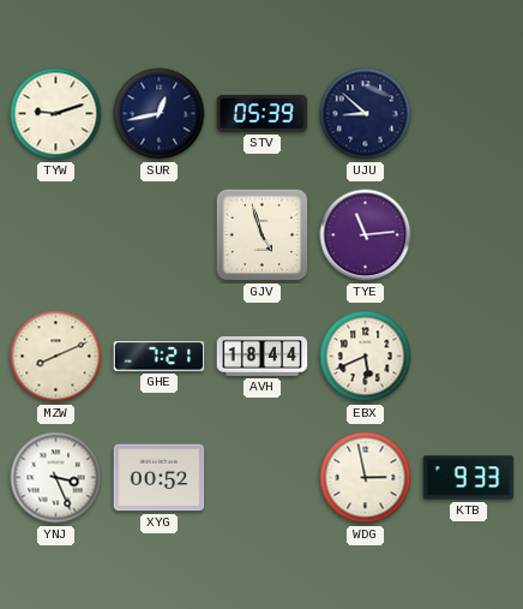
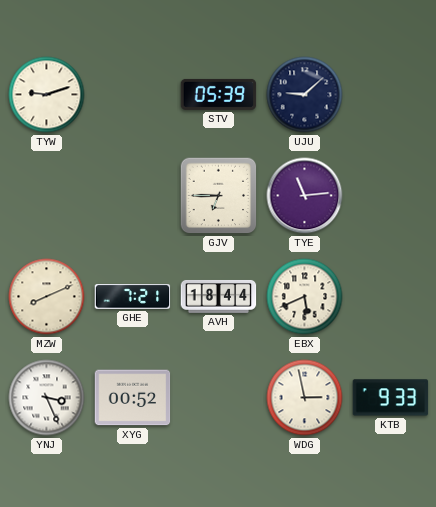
SUR: 12:43 -> none
UJU: 8:52 -> 9:08
GJV: 4:57 -> 6:45
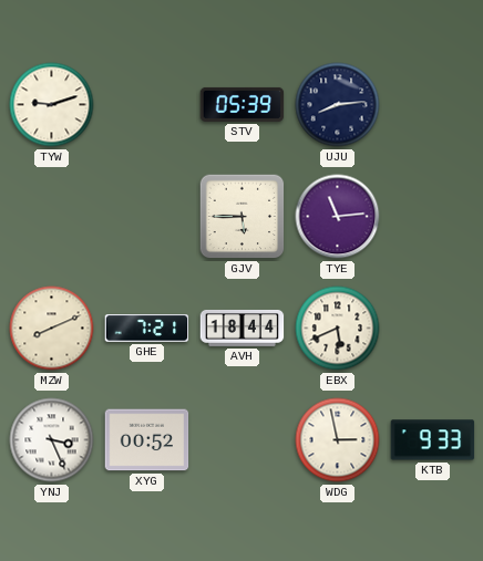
UJU: 9:08 -> 8:14
GJV: 6:45 -> 5:45
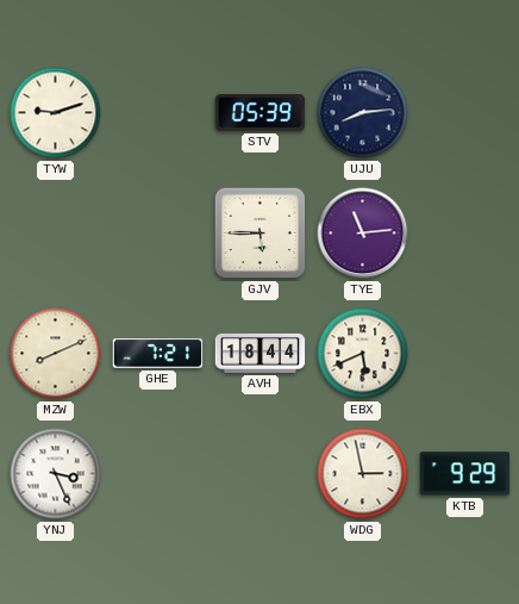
XYG: 00:52 -> none
KTB: 9:33 -> 9:29
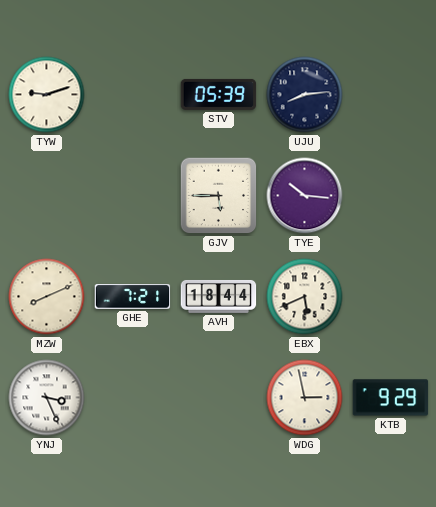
TYE: 11:14 -> 10:16
